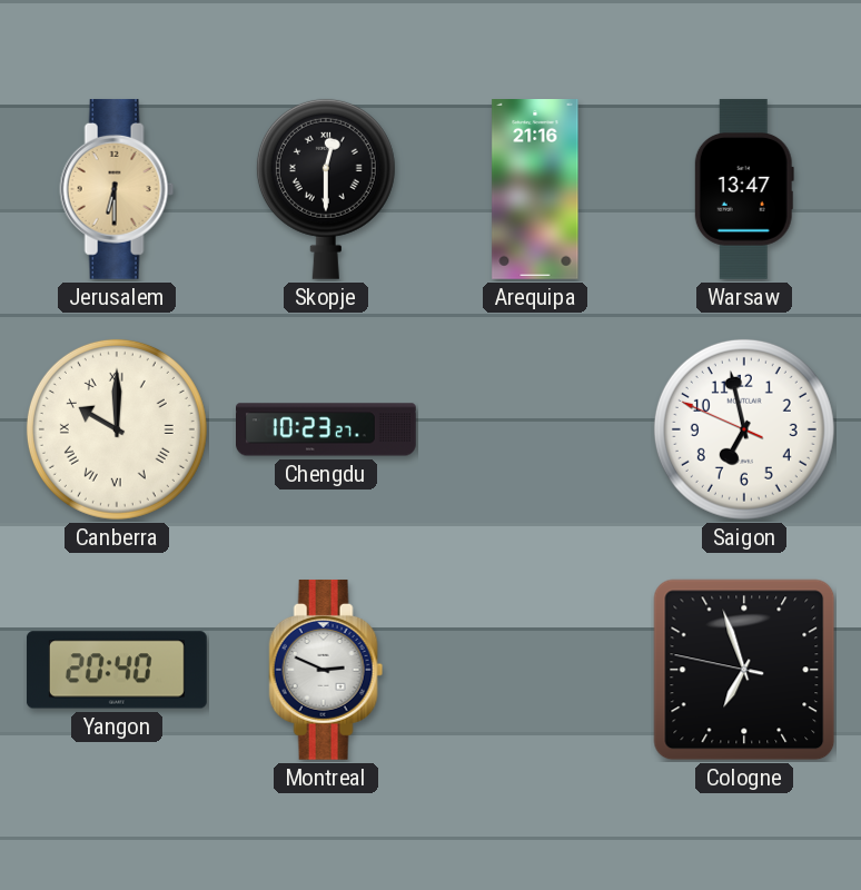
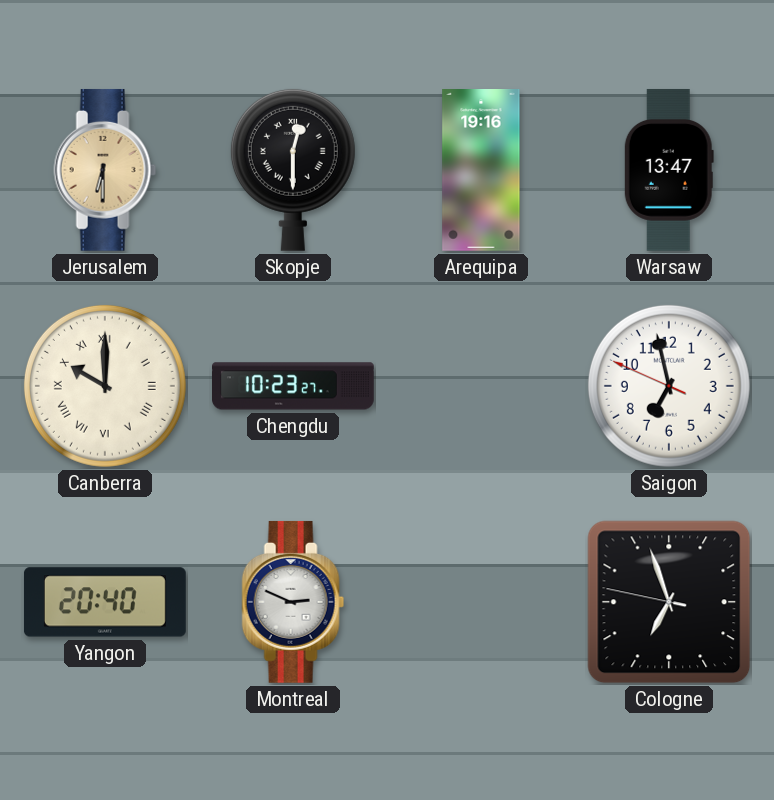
Arequipa: 21:16 -> 19:16
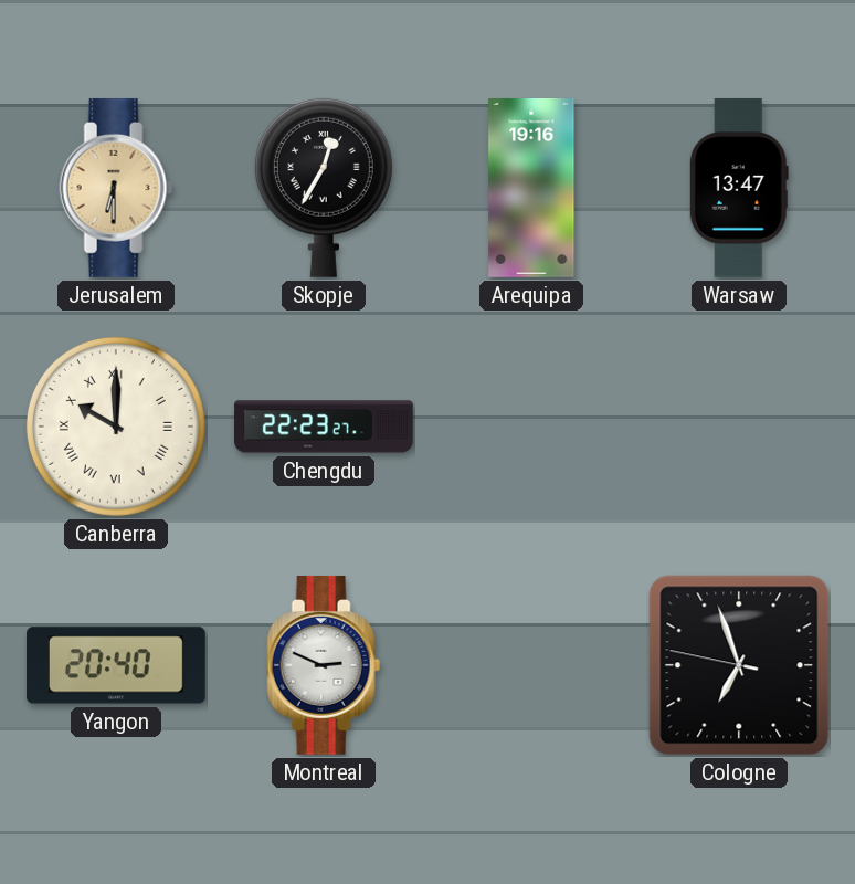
Skopje: 12:30 -> 12:35
Chengdu: 10:23 -> 22:23
Saigon: 6:57 -> none
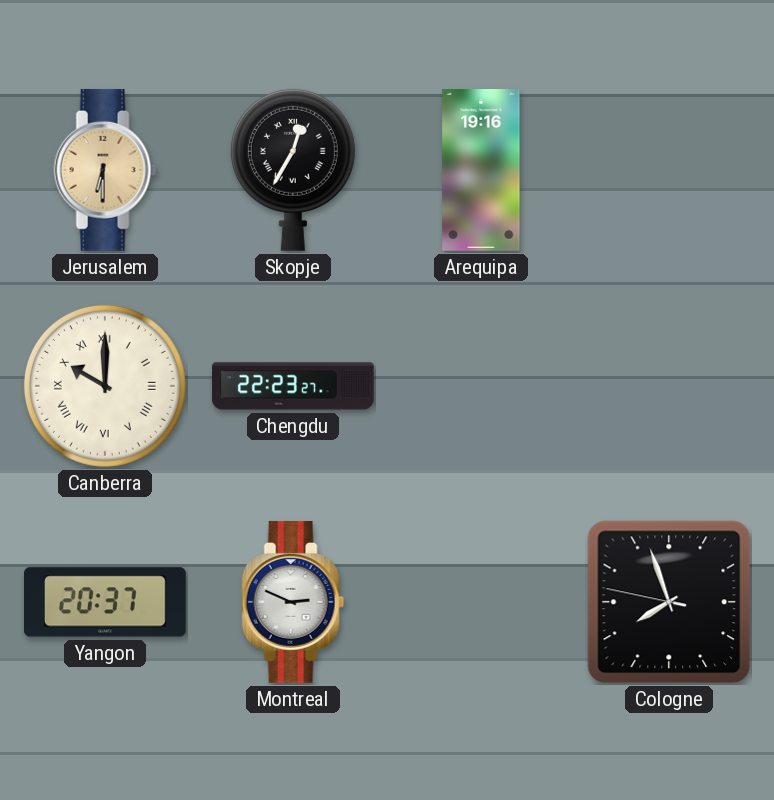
Warsaw: 13:47 -> none
Yangon: 20:40 -> 20:37
Cologne: 6:56 -> 7:56
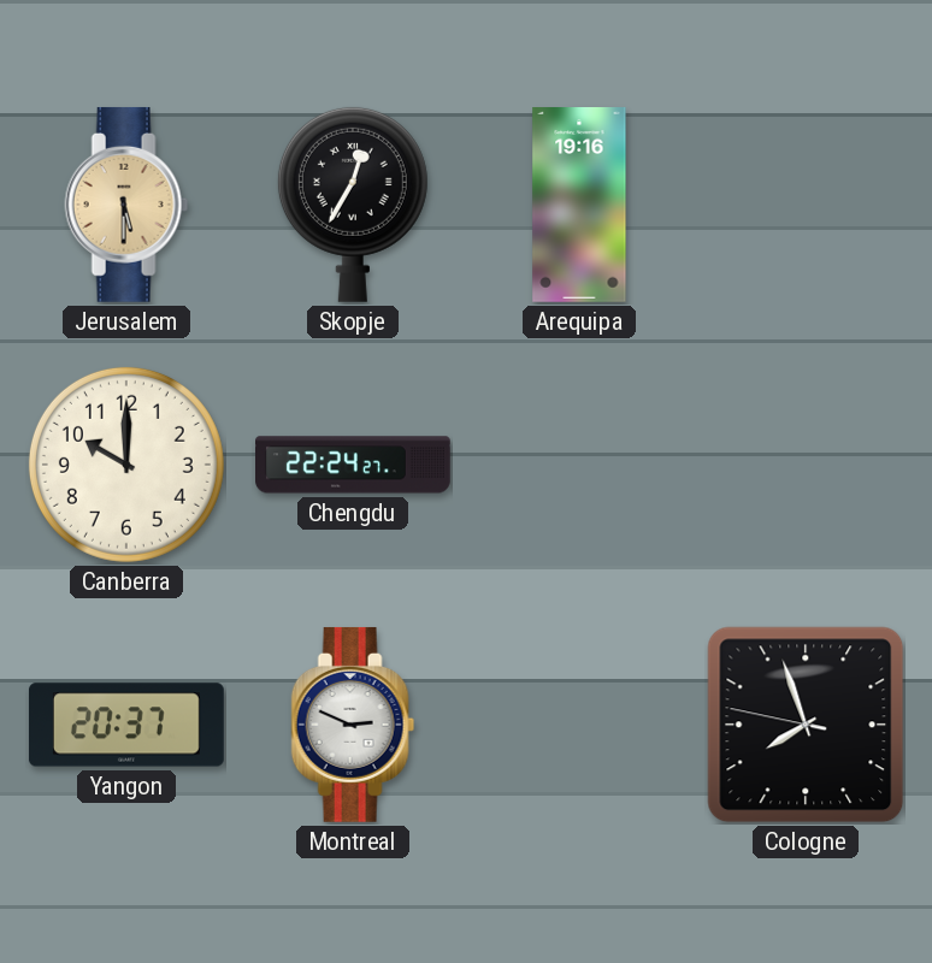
Jerusalem: 6:30 -> 5:30
Canberra numerals: Roman -> Arabic
Chengdu: 22:23 -> 22:24
